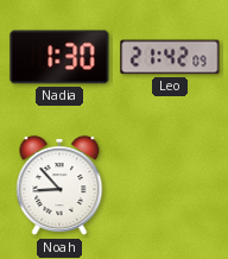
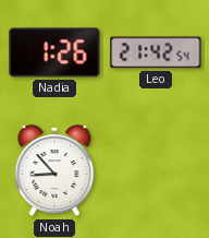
Nadia: 1:30 -> 1:26
Leo: 21:42:09 -> 21:42:54
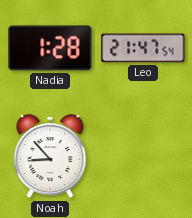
Nadia: 1:26 -> 1:28
Leo: 21:42 -> 21:47
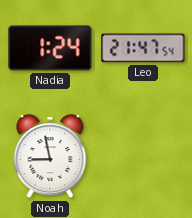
Nadia: 1:28 -> 1:24
Noah: 8:53 -> 8:58
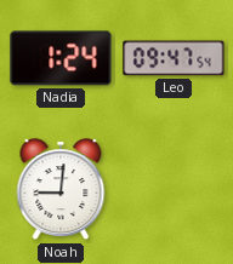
Leo: 21:47 -> 09:47
Noah: 8:58 -> 9:01
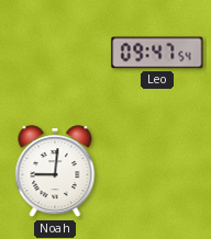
Nadia: 1:24 -> none
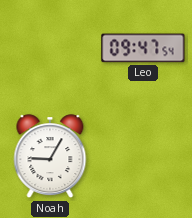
Noah: 9:01 -> 9:05
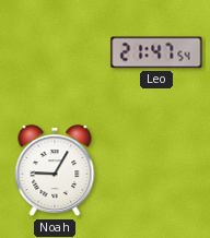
Leo: 09:47 -> 21:47
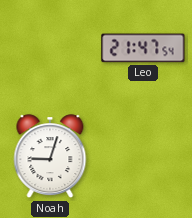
Noah: 9:05 -> 9:03
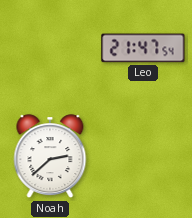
Noah: 9:03 -> 2:38
